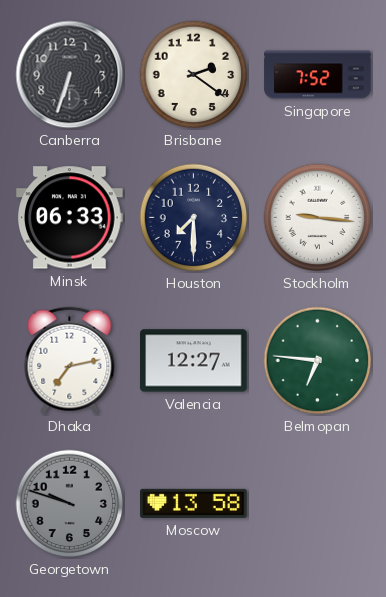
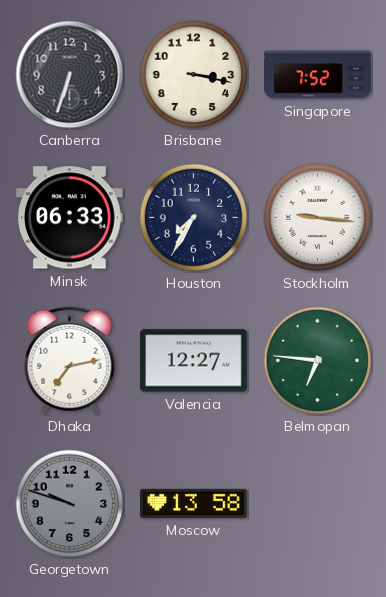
Brisbane: 2:21 -> 3:17
Houston: 7:30 -> 7:35
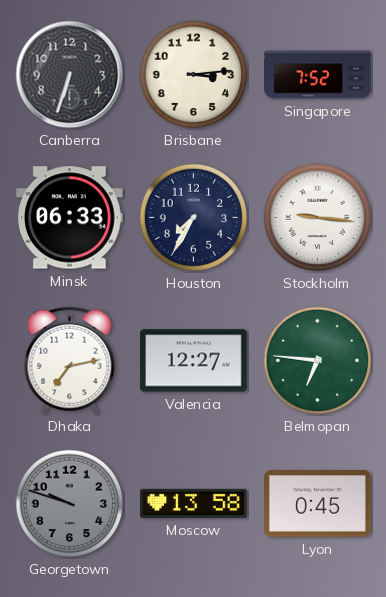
Brisbane: 3:17 -> 3:14
Lyon: none -> 0:45
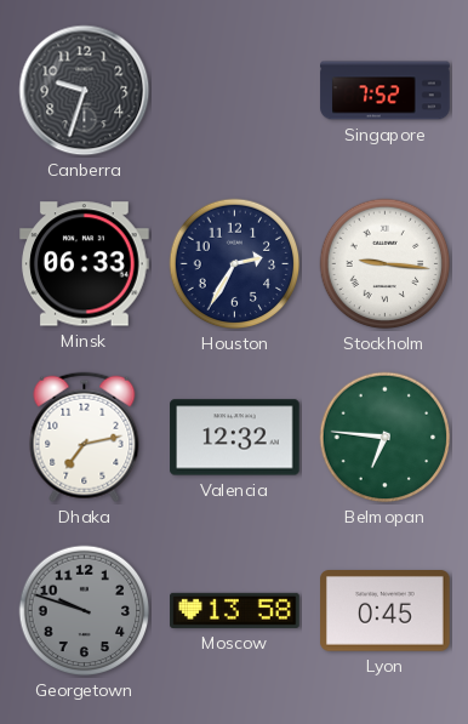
Canberra: 6:33 -> 9:33
Brisbane: 3:14 -> none
Houston: 7:35 -> 2:35
Valencia: 12:27 -> 12:32
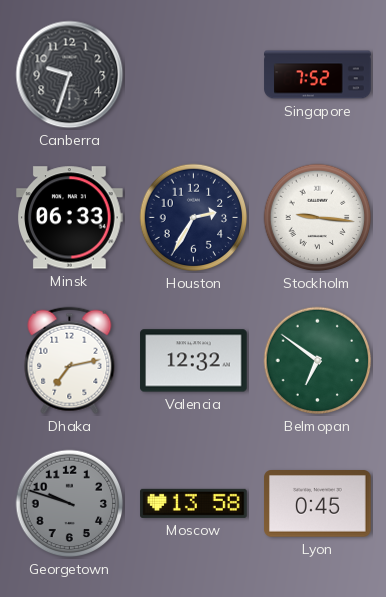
Belmopan: 6:46 -> 6:51
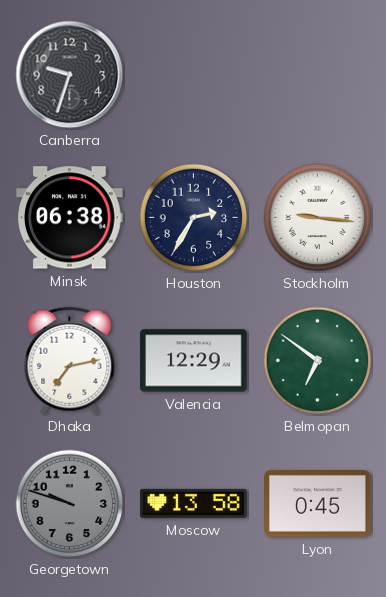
Singapore: 7:52 -> none
Minsk: 06:33 -> 06:38
Valencia: 12:32 -> 12:29
